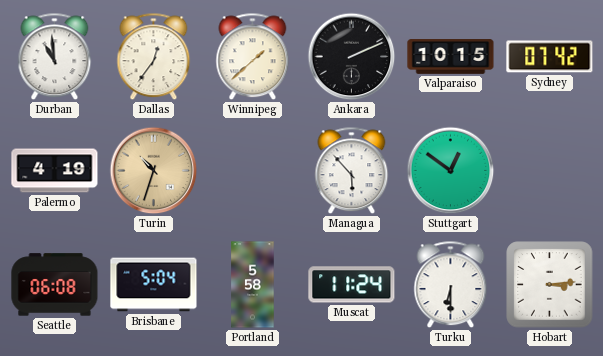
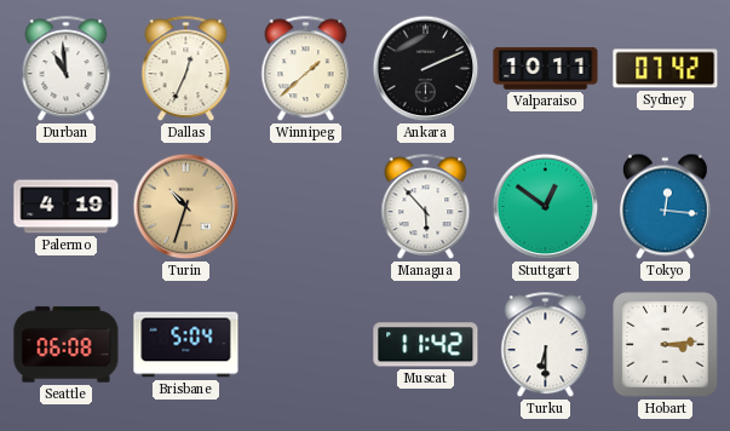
Dallas: 12:36 -> 12:34
Valparaiso: 10:15 -> 10:11
Tokyo: none -> 12:16
Portland: 5:58 -> none
Muscat: 11:24 -> 11:42
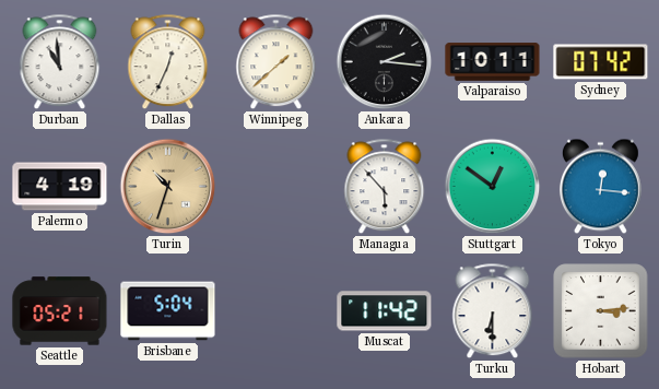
Ankara: 2:11 -> 2:16
Seattle: 06:08 -> 05:21
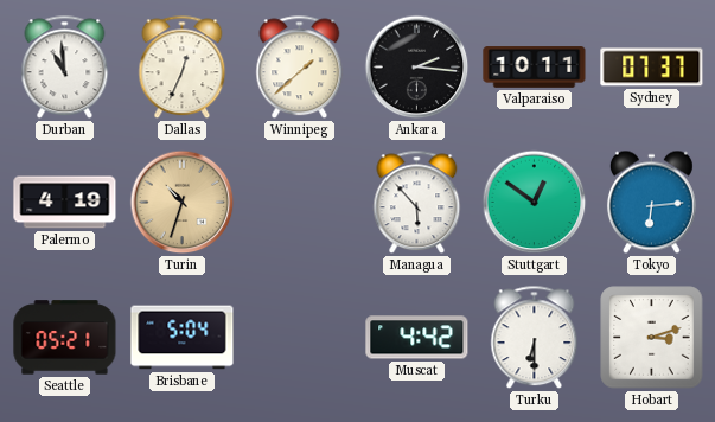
Sydney: 07:42 -> 07:37
Tokyo: 12:16 -> 6:14
Muscat: 11:42 -> 4:42
Hobart: 3:14 -> 3:12
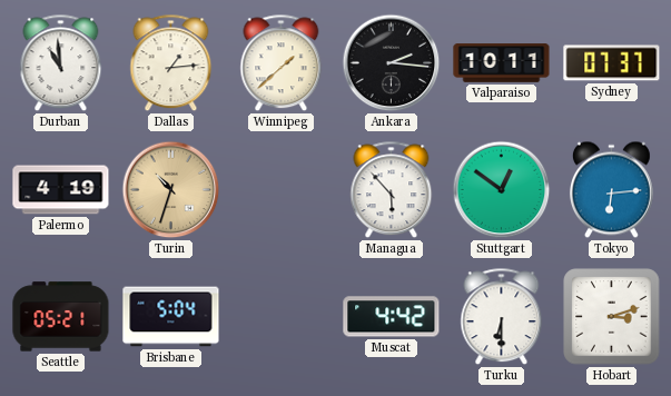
Dallas: 12:34 -> 1:14
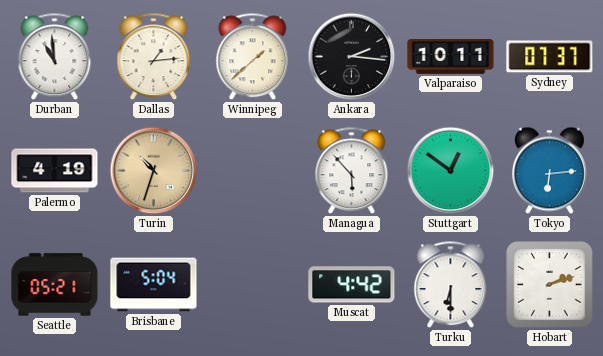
Hobart: 3:12 -> 2:12
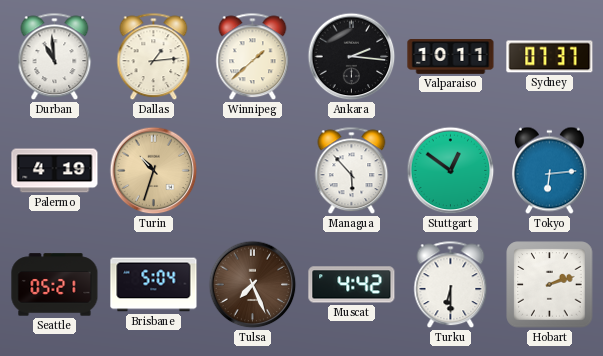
Tulsa: none -> 7:26
